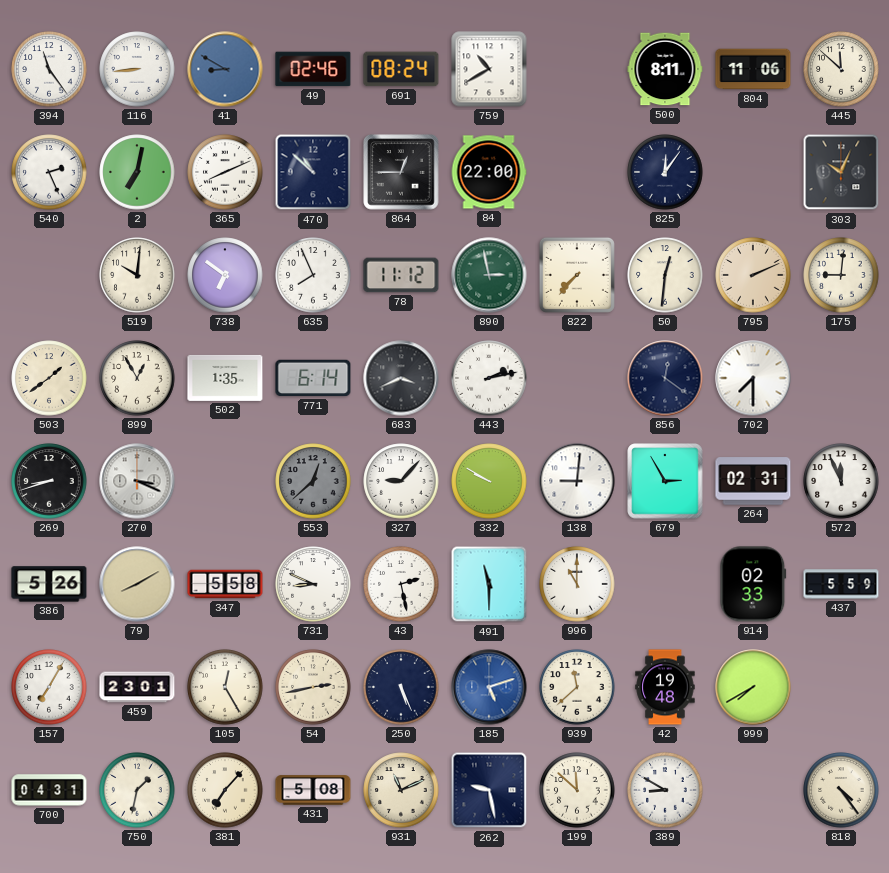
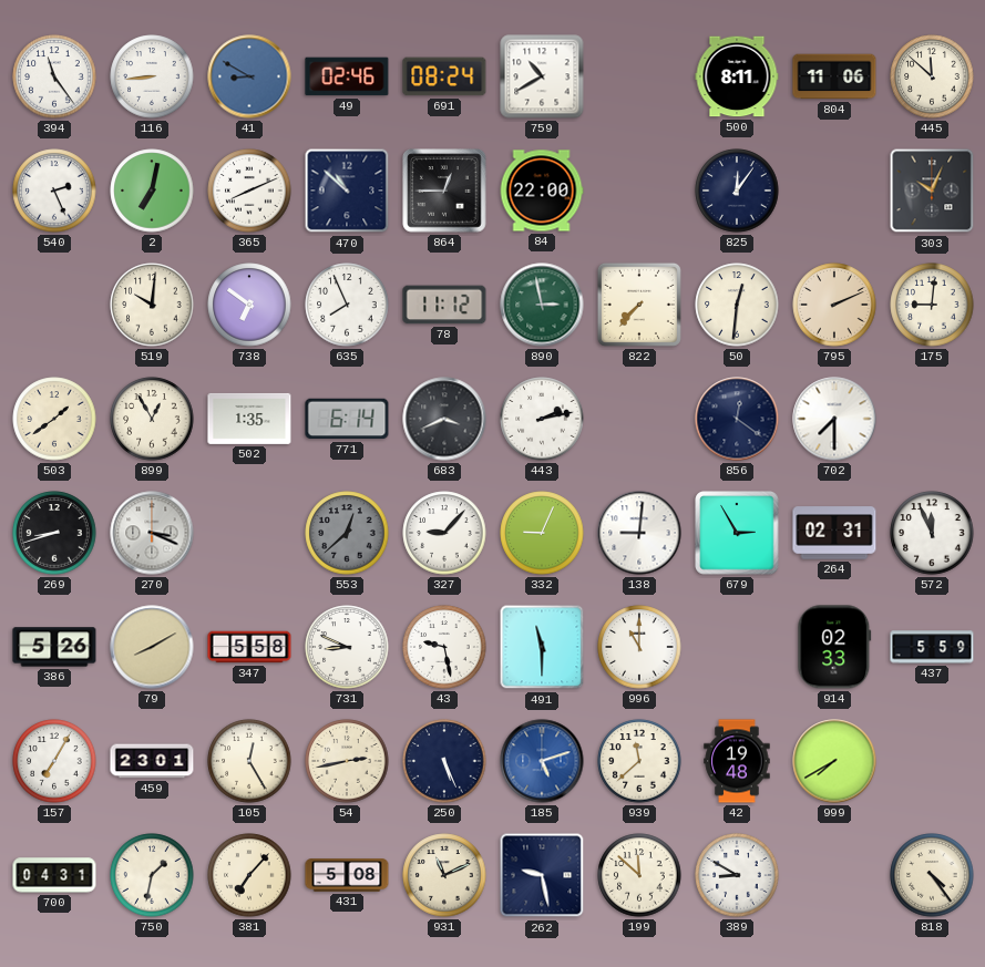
332: 9:50 -> 9:04
43: 2:28 -> 9:28
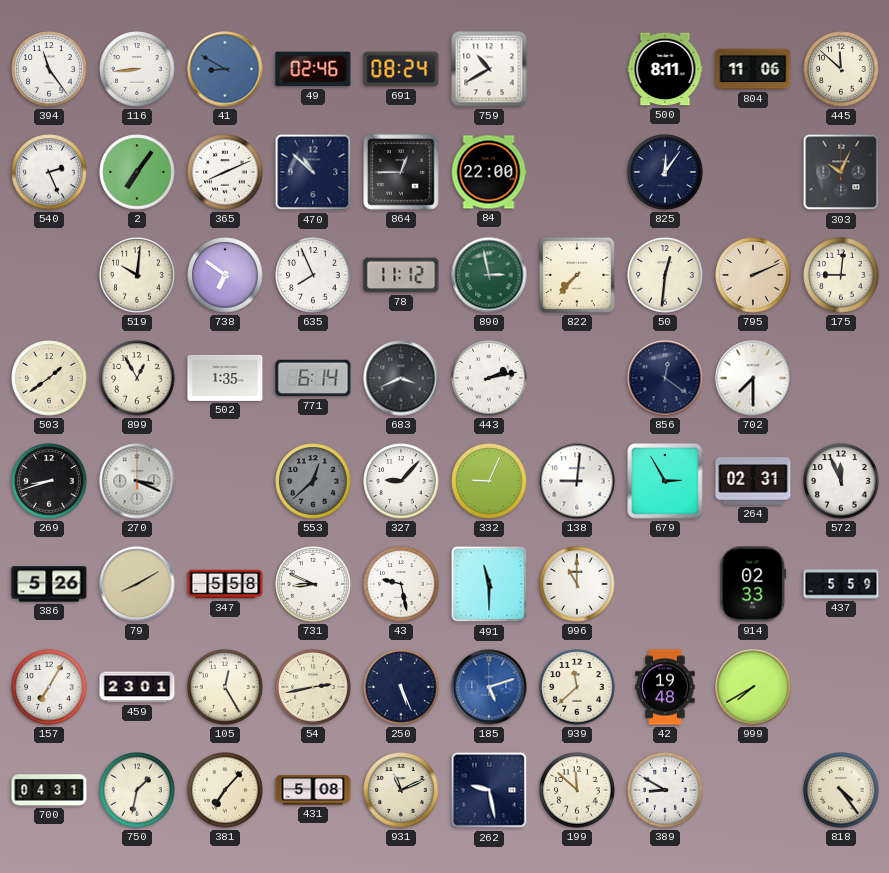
2: 7:02 -> 7:06
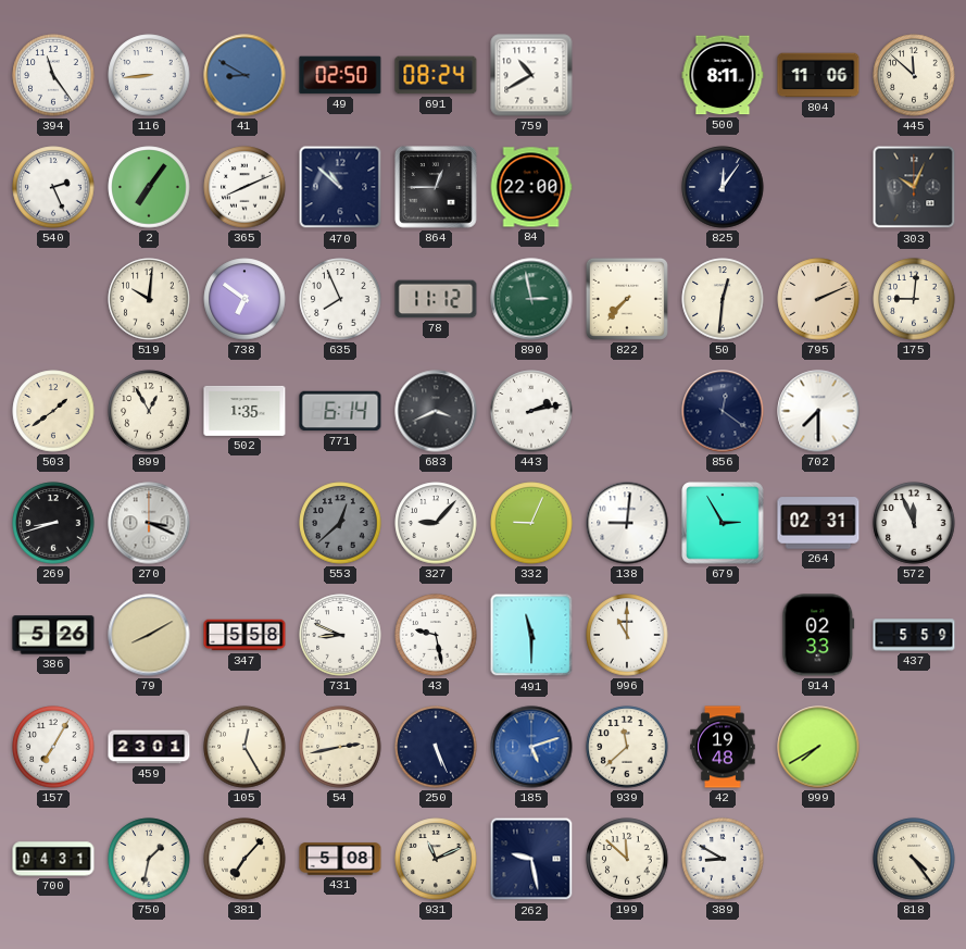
49: 02:46 -> 02:50
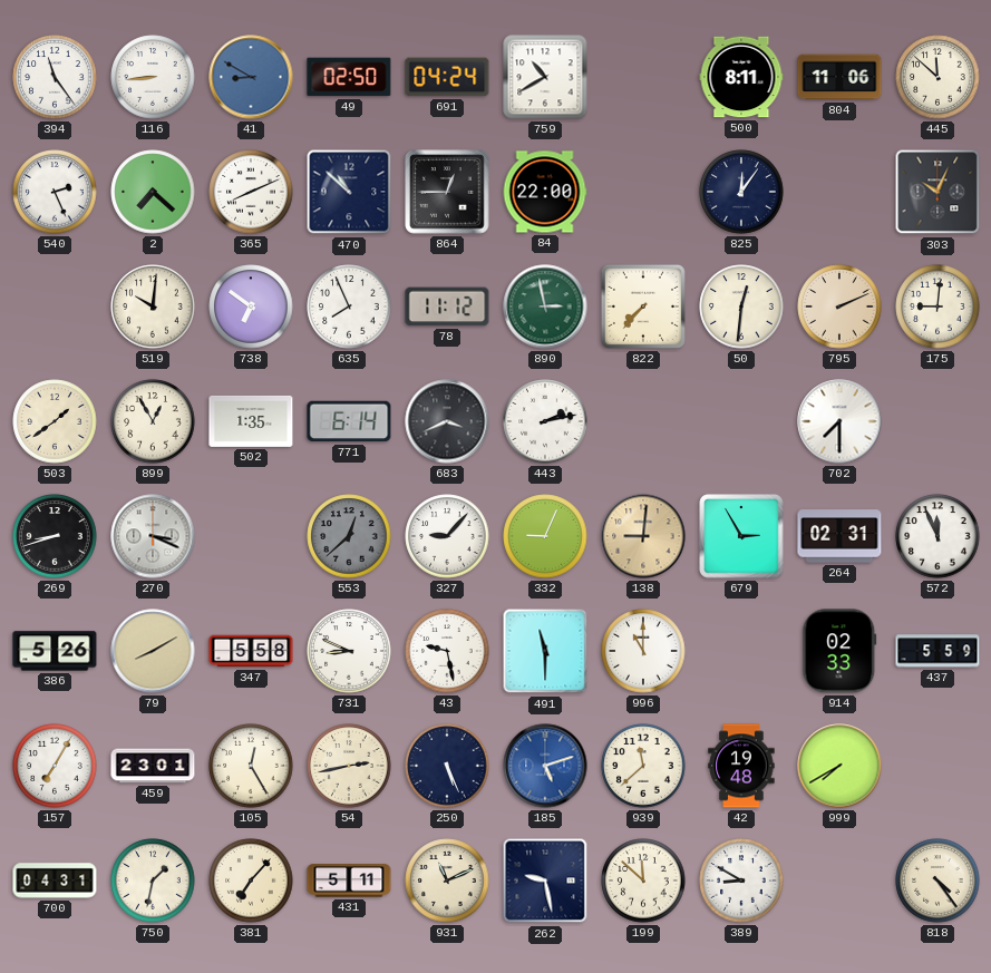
691: 08:24 -> 04:24
2: 7:06 -> 7:22
856: 12:21 -> none
138 dial: white -> champagne
431: 5:08 -> 5:11
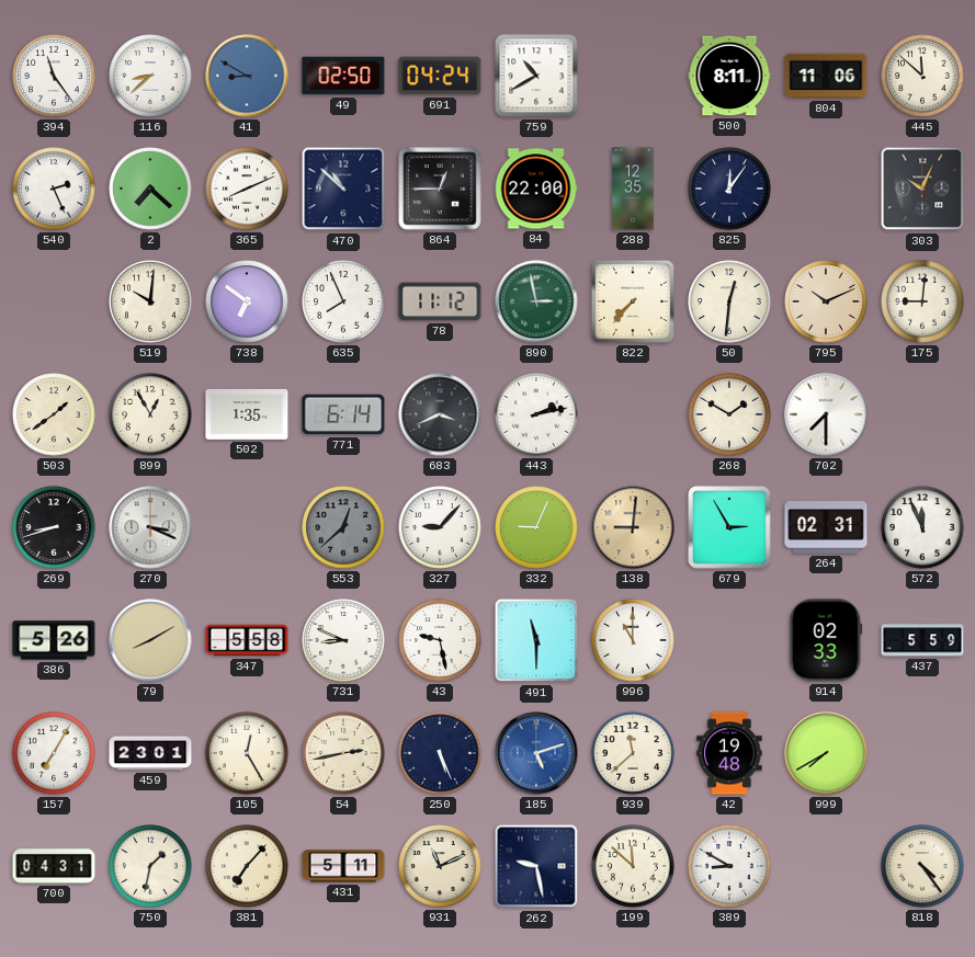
116: 8:44 -> 8:38
288: none -> 12:35
795: 2:11 -> 10:11
268: none -> 1:50
